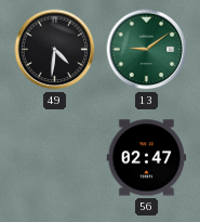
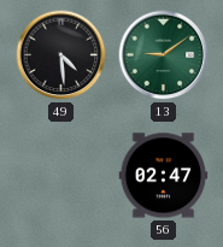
49: 4:31 -> 4:29
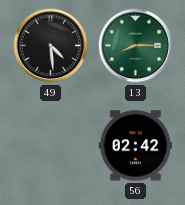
13: 9:09 -> 8:15
56: 02:47 -> 02:42
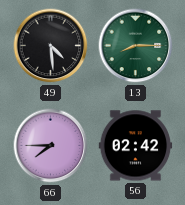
66: none -> 7:45
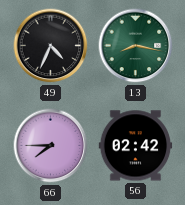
49: 4:29 -> 4:34
13: 8:15 -> 8:17
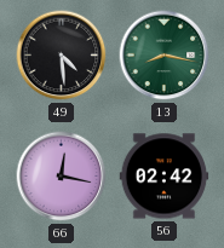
49: 4:34 -> 4:29
66: 7:45 -> 12:17
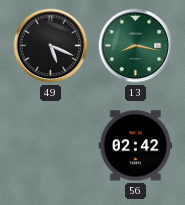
49: 4:29 -> 5:19
66: 12:17 -> none
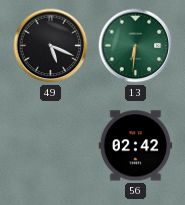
13: 8:17 -> 6:31
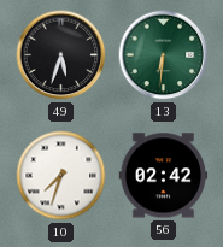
49: 5:19 -> 5:33
10: none -> 7:33
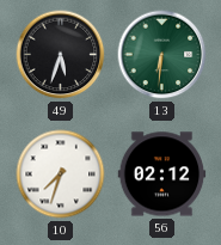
56: 02:42 -> 02:12
